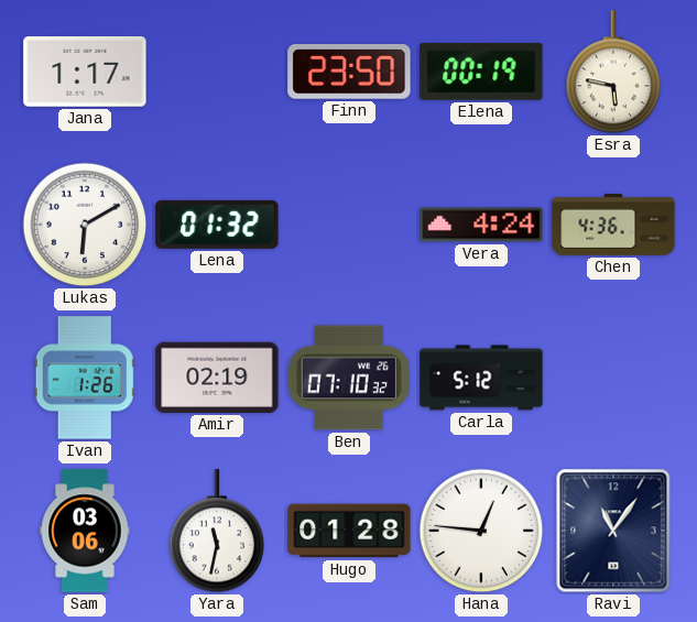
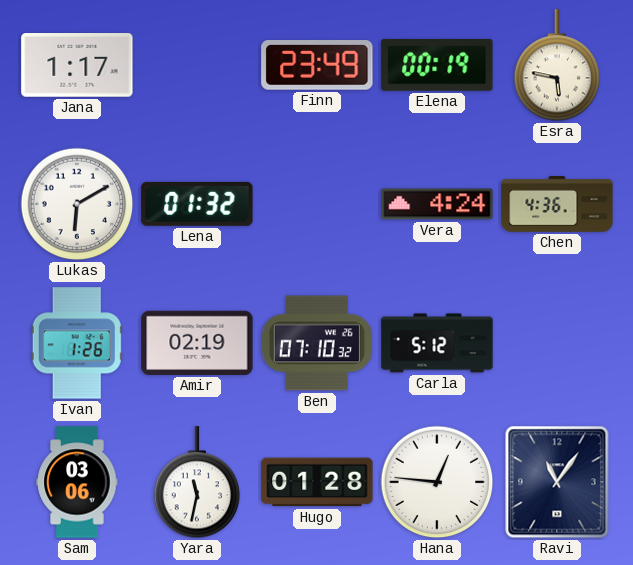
Finn: 23:50 -> 23:49
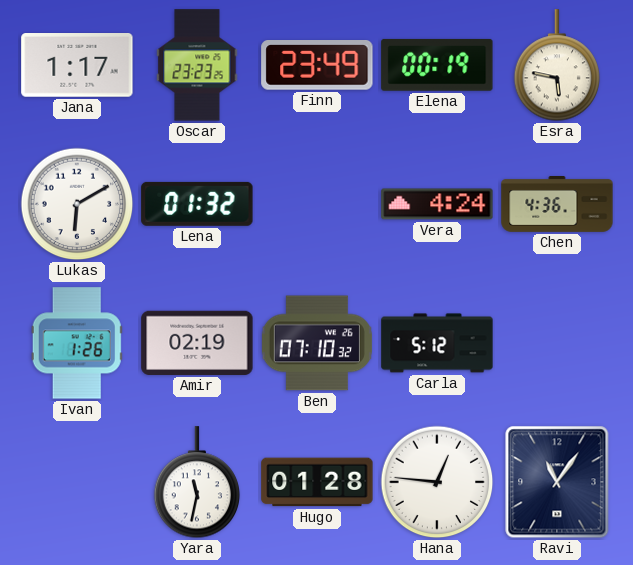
Oscar: none -> 23:23
Sam: 03:06 -> none
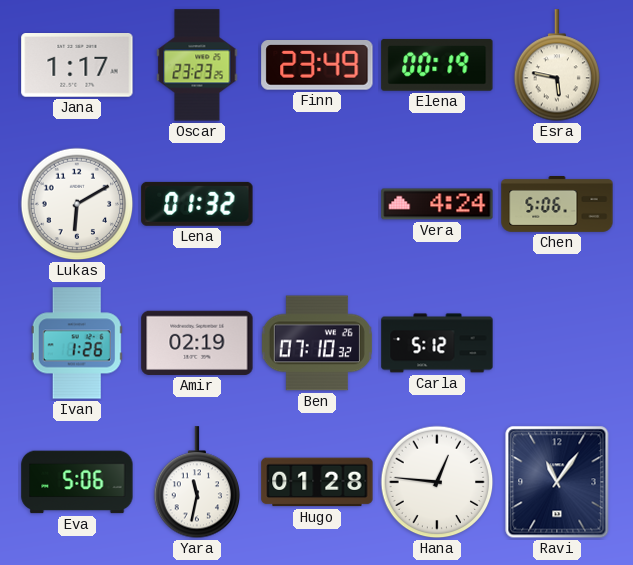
Chen: 4:36 -> 5:06
Eva: none -> 5:06
